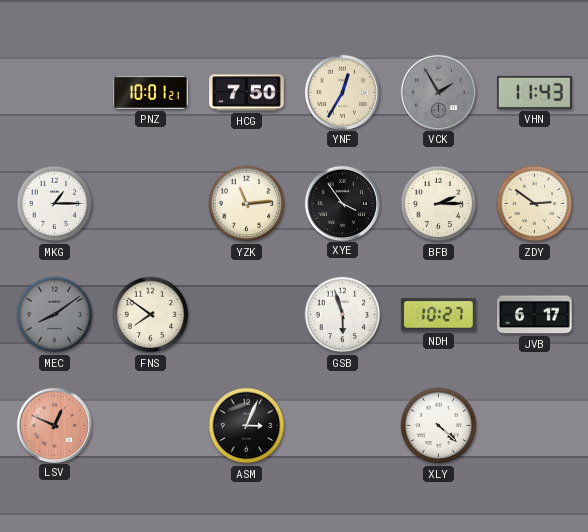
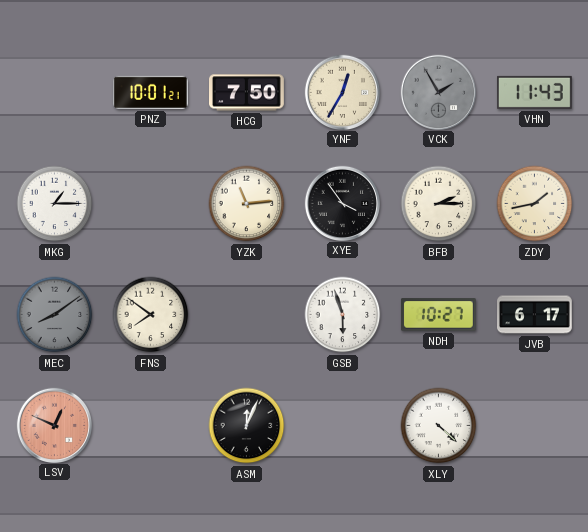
ZDY: 2:51 -> 1:43
ASM: 3:04 -> 12:04
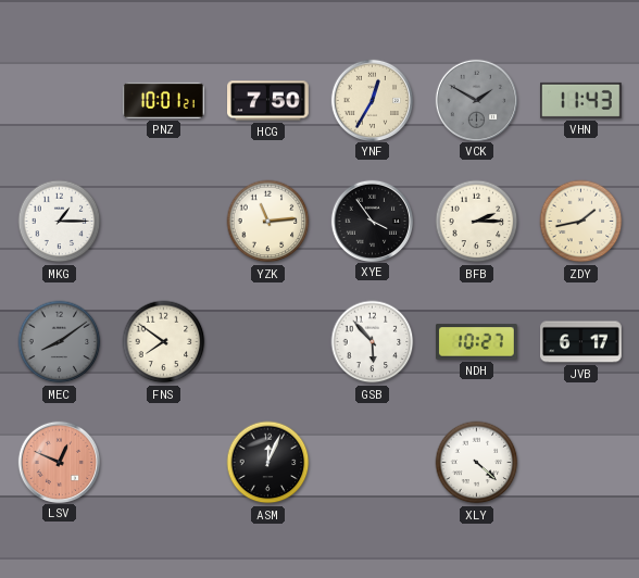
VCK: 1:55 -> 1:50
GSB: 5:57 -> 5:53
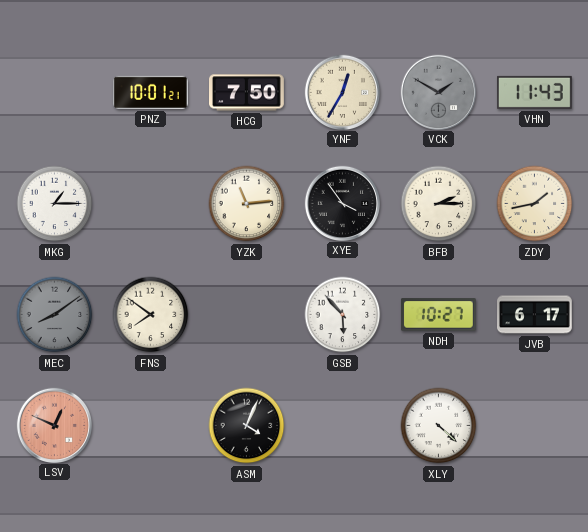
ASM: 12:04 -> 4:04
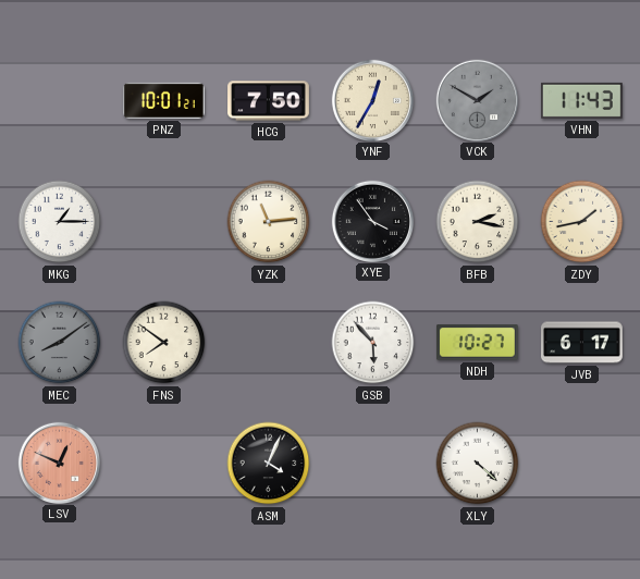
BFB: 2:15 -> 2:17
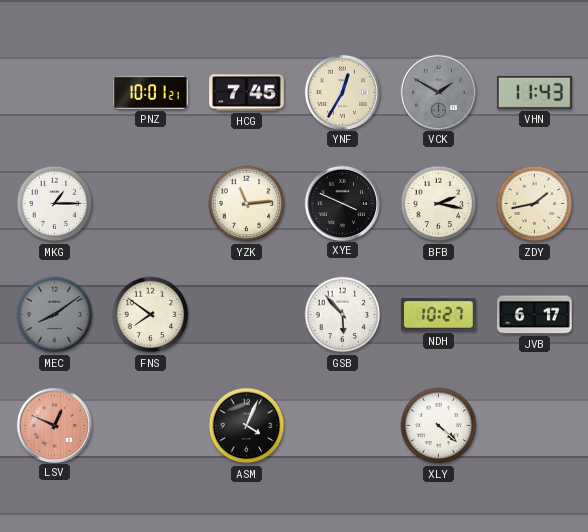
HCG: 7:50 -> 7:45
XYE: 3:54 -> 3:49
